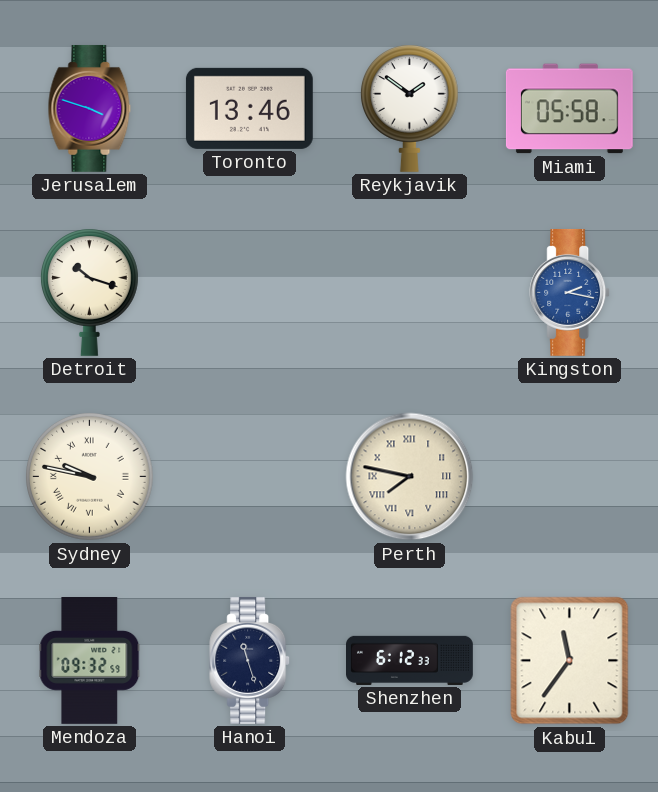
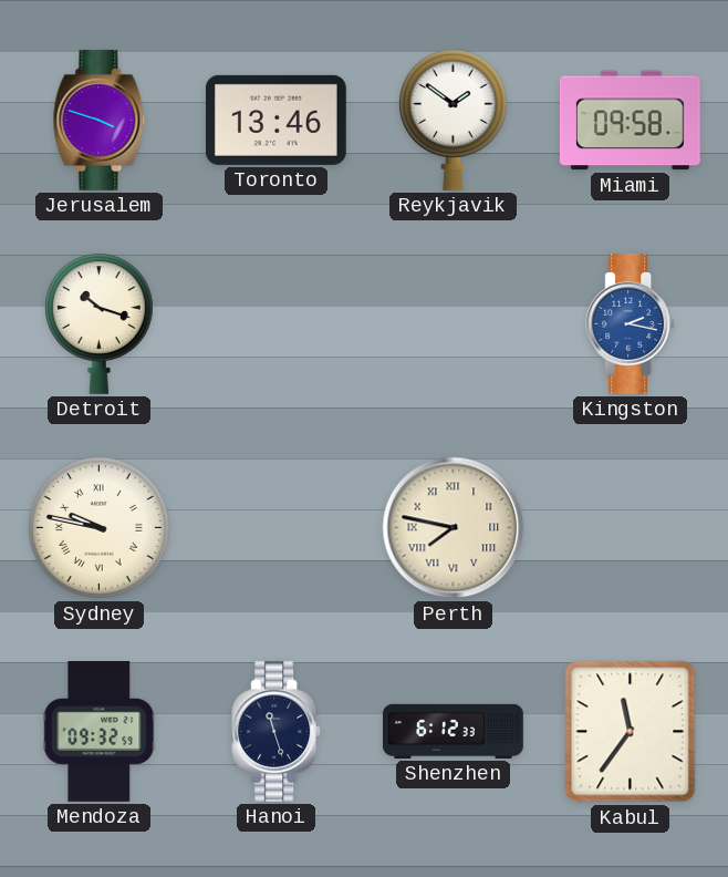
Miami: 05:58 -> 09:58
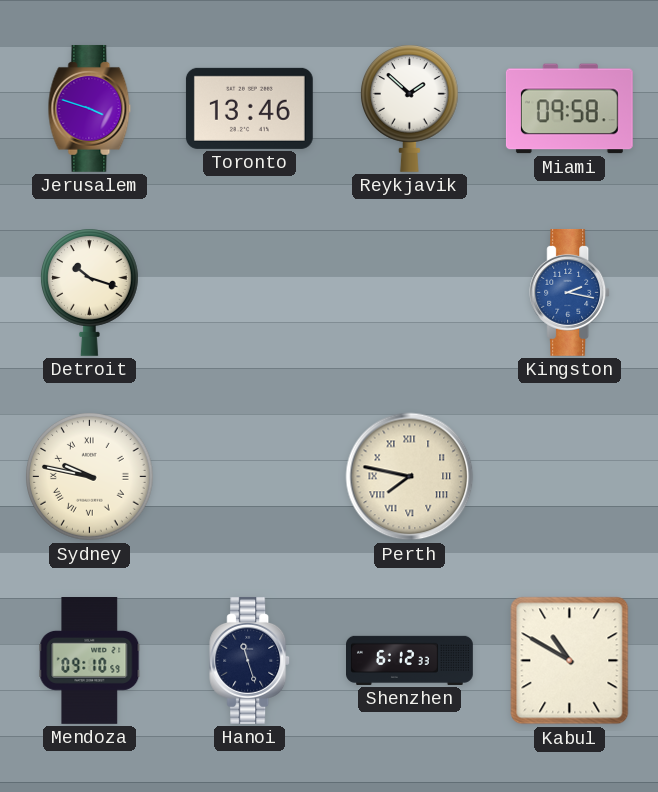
Reykjavik: 1:51 -> 1:52
Mendoza: 09:32 -> 09:10
Kabul: 11:36 -> 10:50
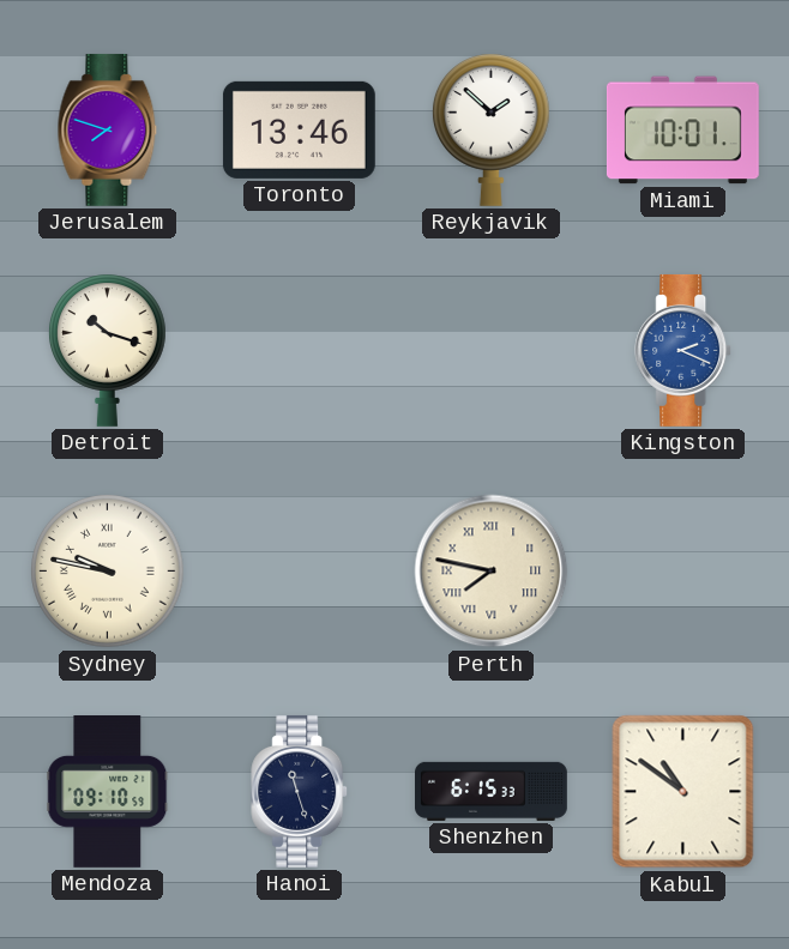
Jerusalem: 3:48 -> 7:48
Miami: 09:58 -> 10:01
Kingston: 2:17 -> 2:19
Shenzhen: 6:12 -> 6:15
Kabul: 10:50 -> 10:51
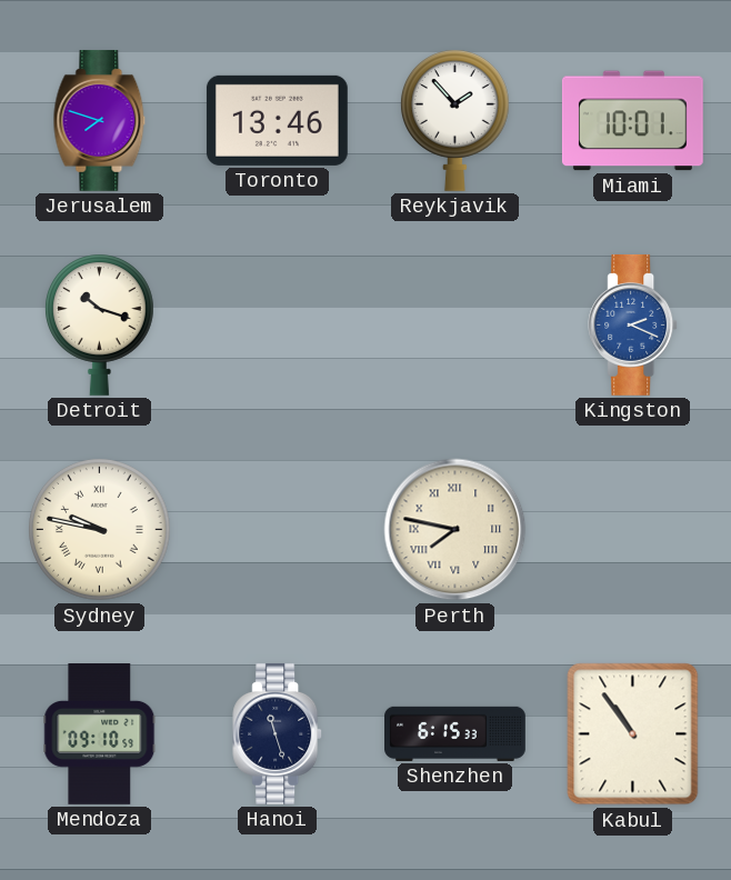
Reykjavik: 1:52 -> 1:53
Kabul: 10:51 -> 10:54
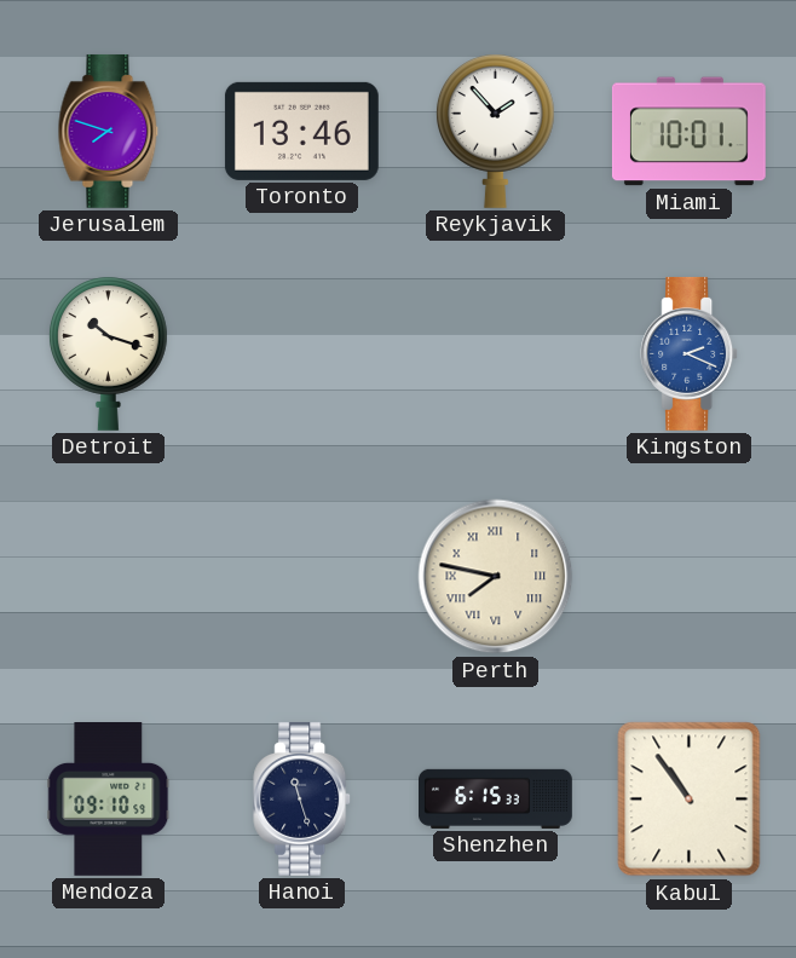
Sydney: 9:47 -> none
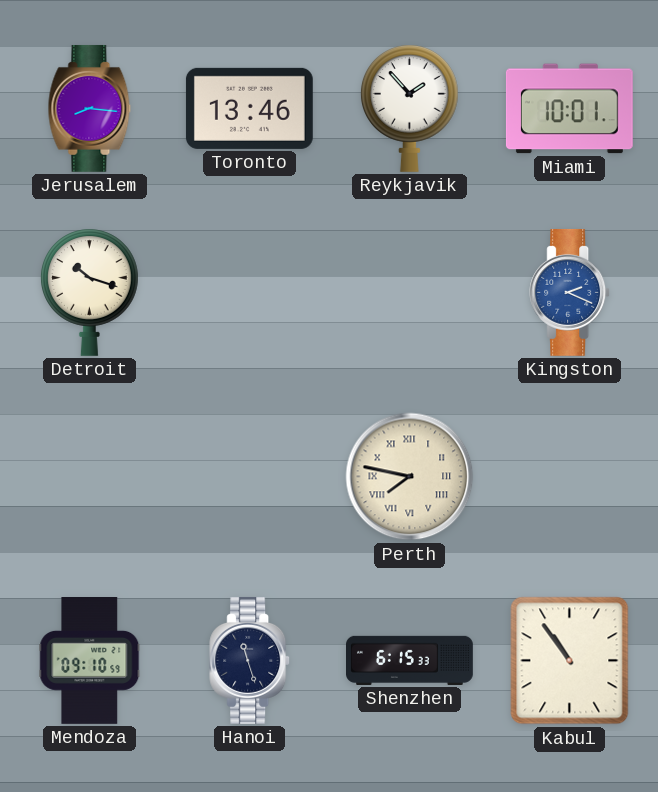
Jerusalem: 7:48 -> 8:16
